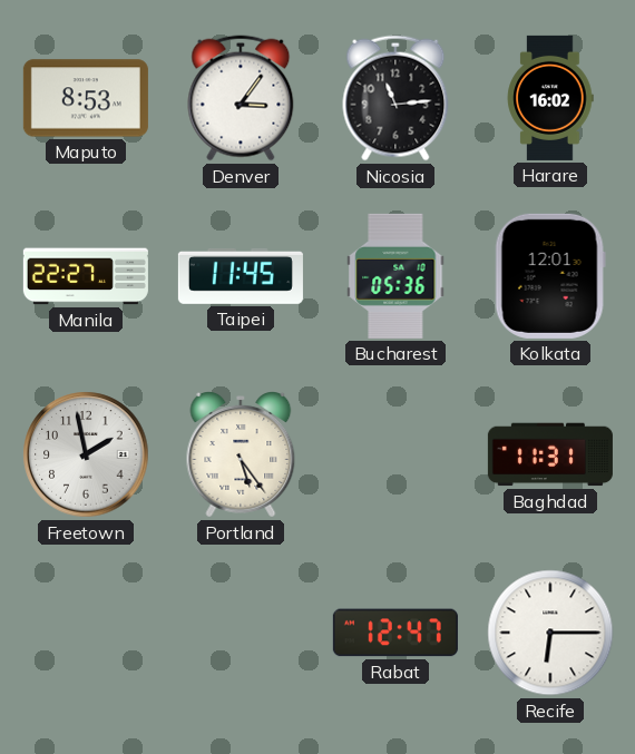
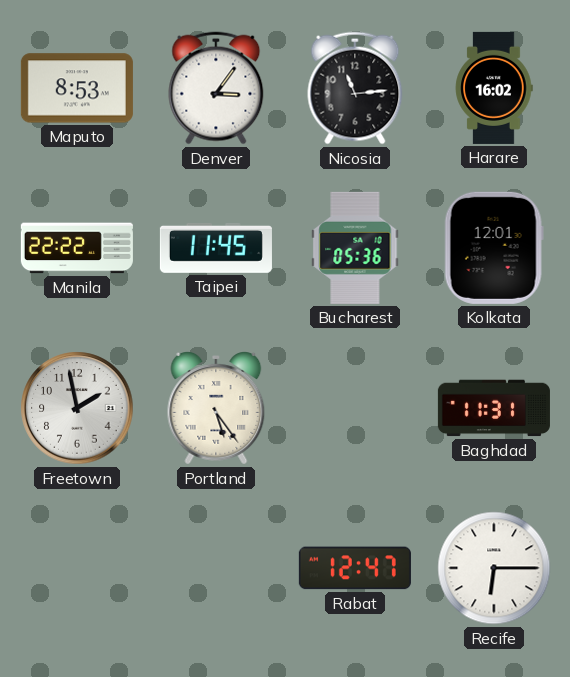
Manila: 22:27 -> 22:22
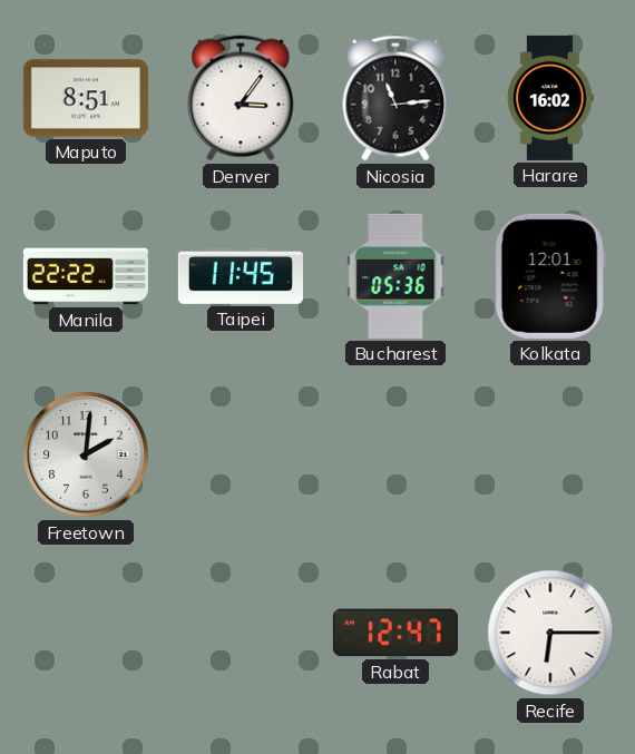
Maputo: 8:53 -> 8:51
Freetown: 1:58 -> 2:01
Portland: 5:24 -> none
Baghdad: 11:31 -> none
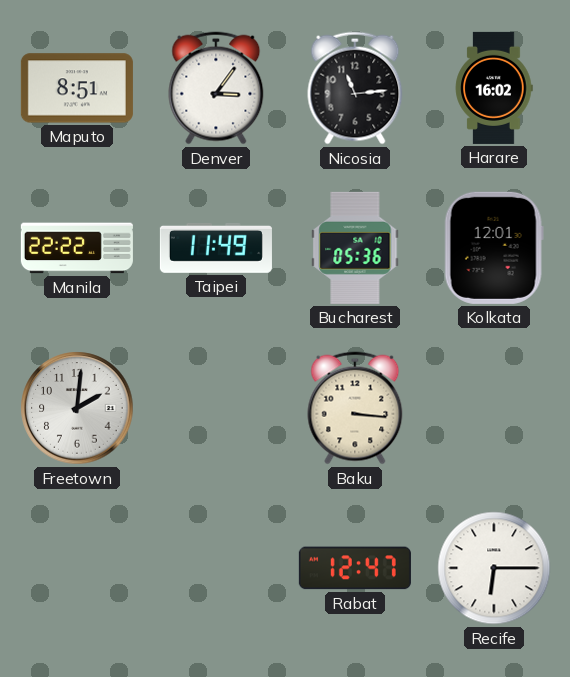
Taipei: 11:45 -> 11:49
Baku: none -> 3:16
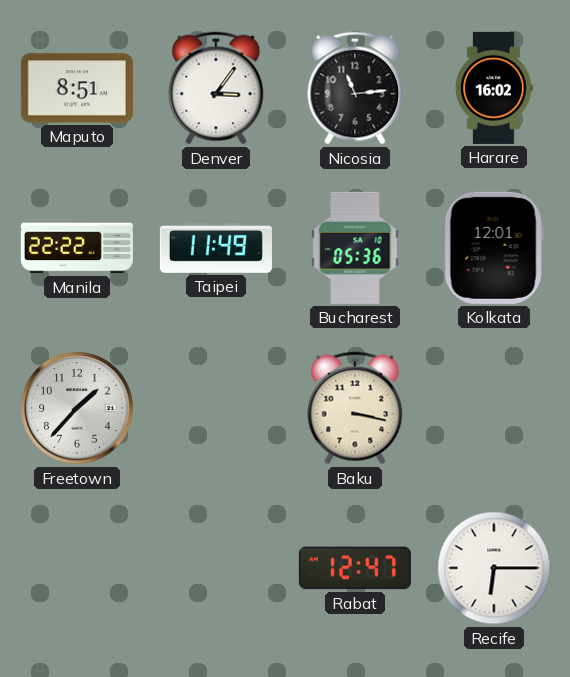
Freetown: 2:01 -> 1:37
Baku: 3:16 -> 3:17
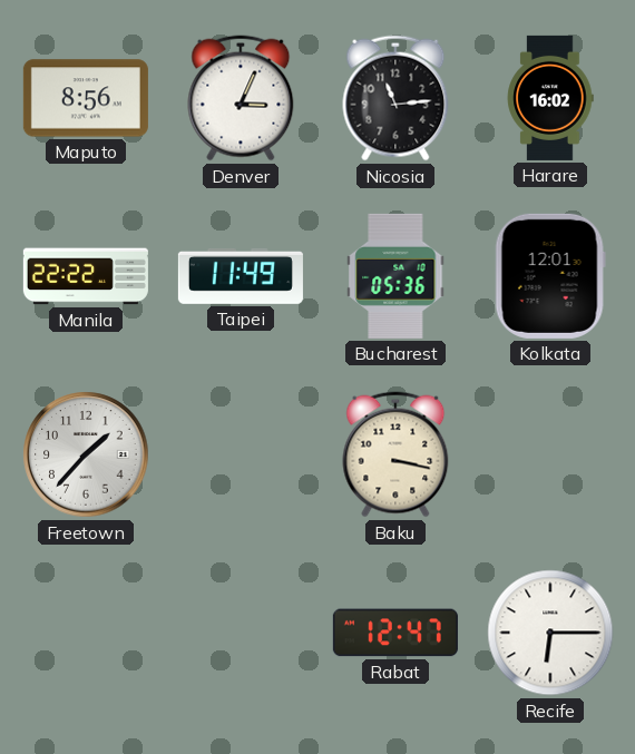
Maputo: 8:51 -> 8:56
Denver: 3:06 -> 3:04
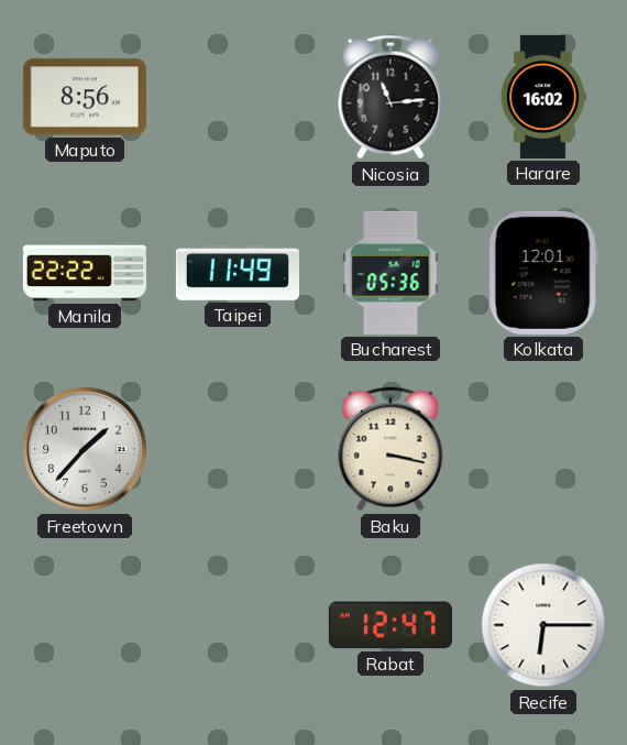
Denver: 3:04 -> none
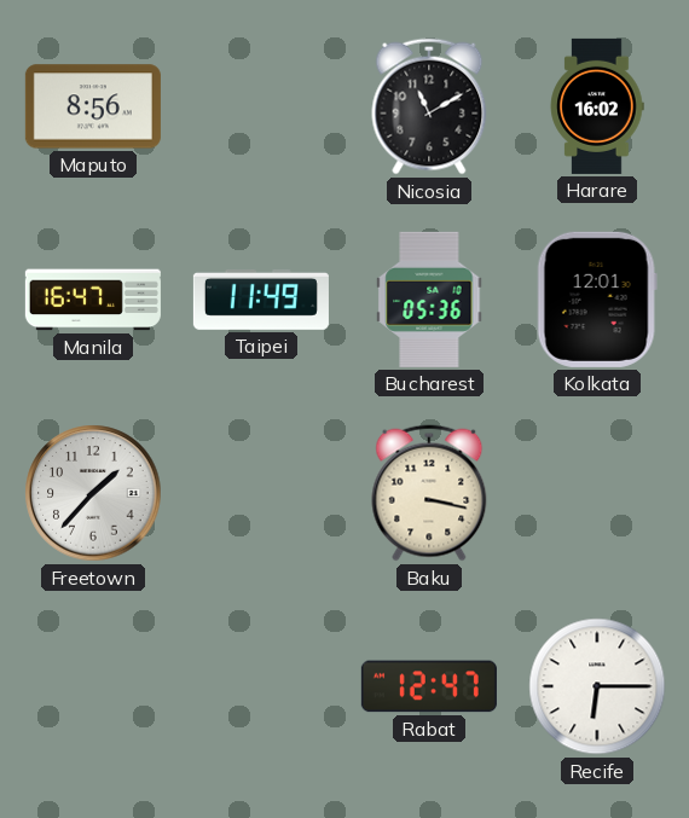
Nicosia: 11:14 -> 11:10
Manila: 22:22 -> 16:47
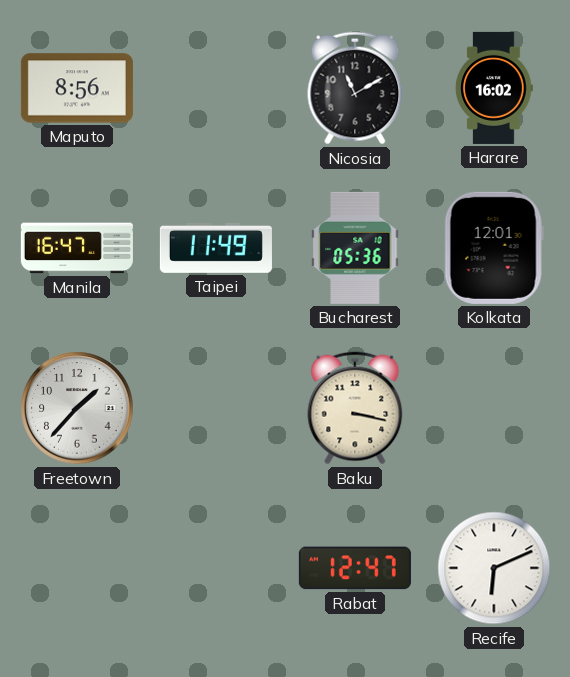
Recife: 6:15 -> 6:11
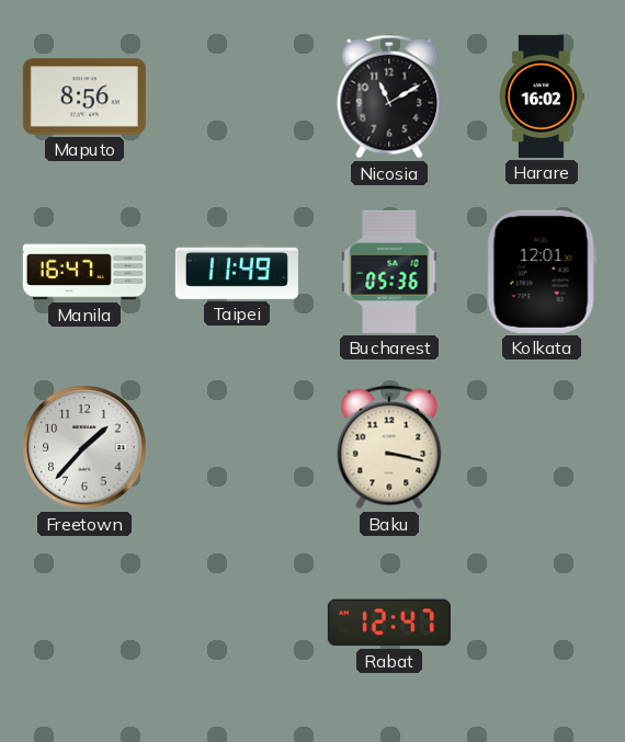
Recife: 6:11 -> none
